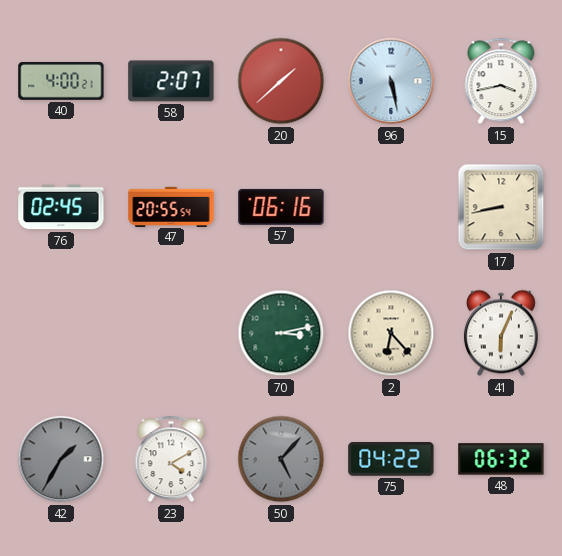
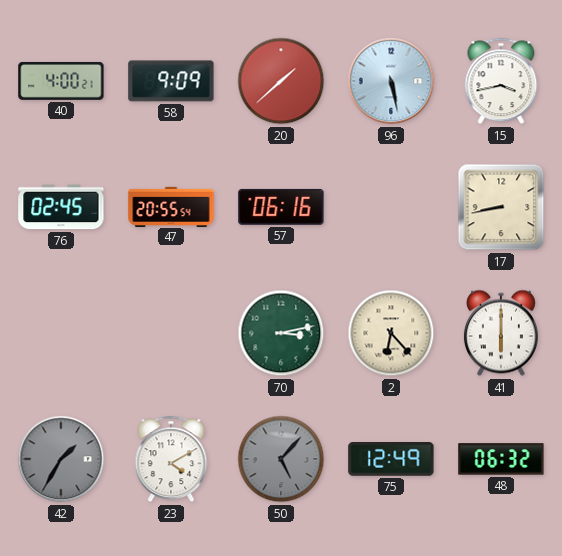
58: 2:07 -> 9:09
41: 6:04 -> 6:00
75: 04:22 -> 12:49
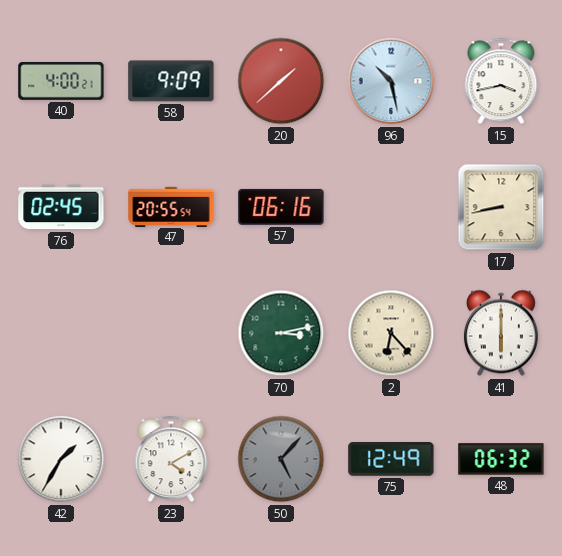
96: 5:28 -> 10:28
42 dial: grey -> white
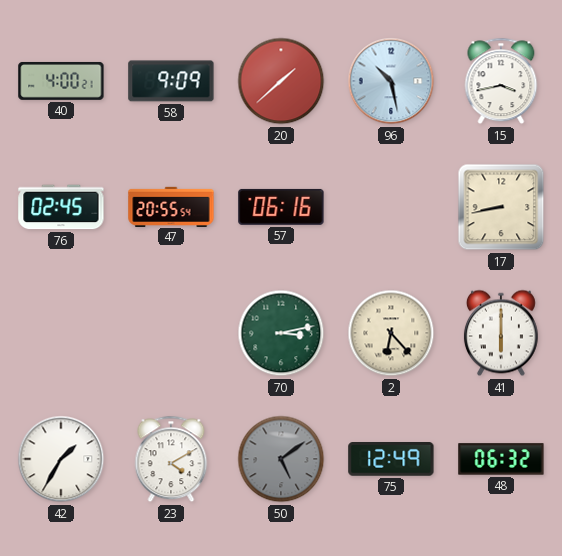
50: 5:07 -> 5:09
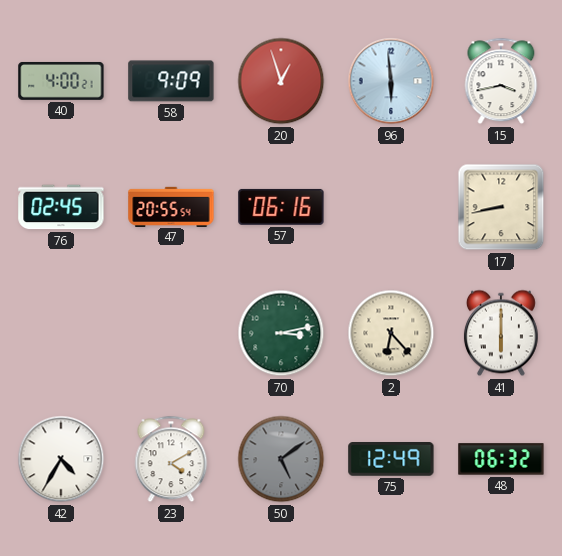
20: 1:38 -> 12:57
96: 10:28 -> 5:59
42: 1:35 -> 4:35
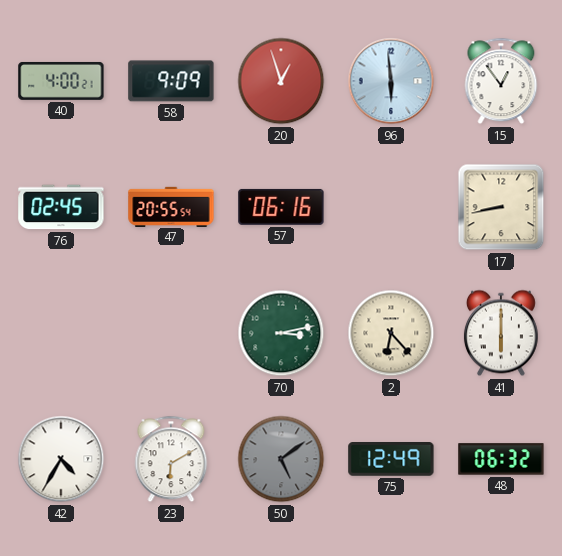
15: 3:43 -> 12:54
23: 4:10 -> 6:10
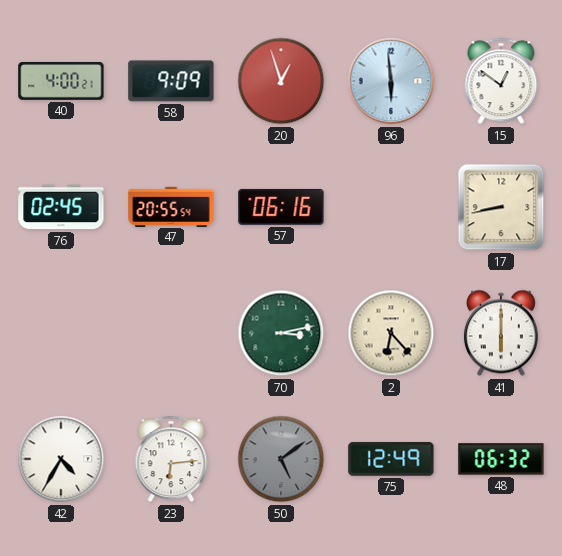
15: 12:54 -> 12:51
23: 6:10 -> 6:14
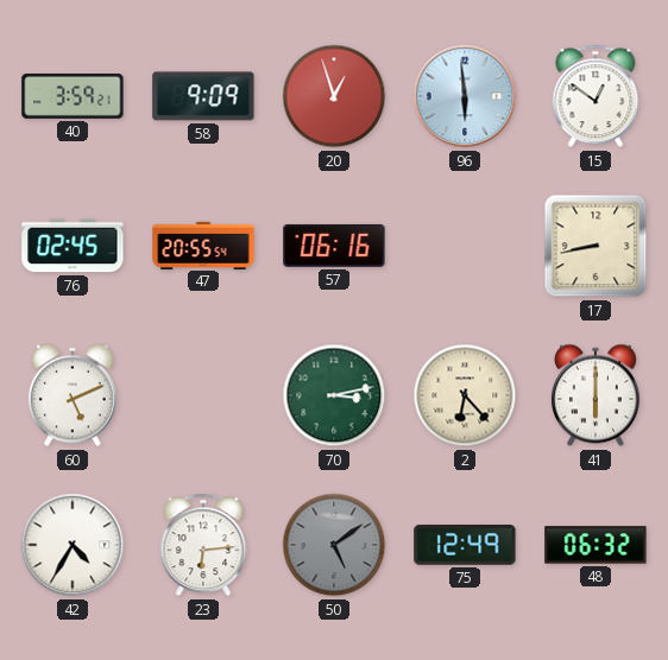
40: 4:00 -> 3:59
60: none -> 5:11
